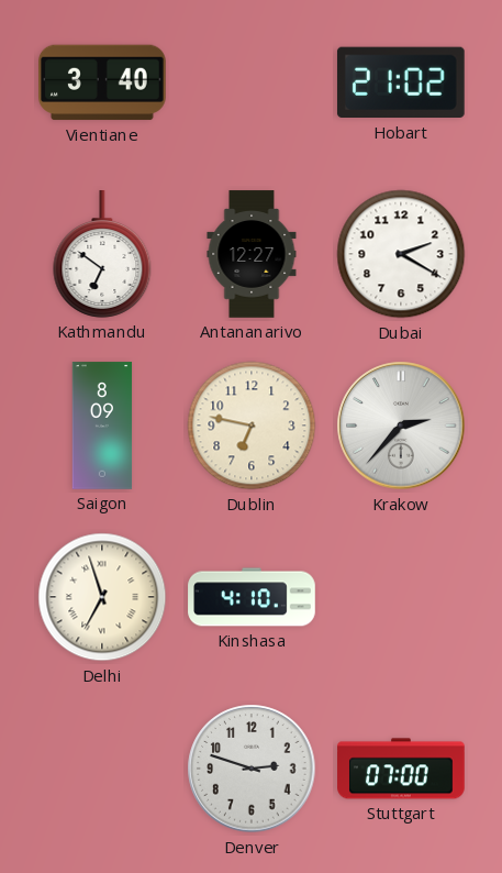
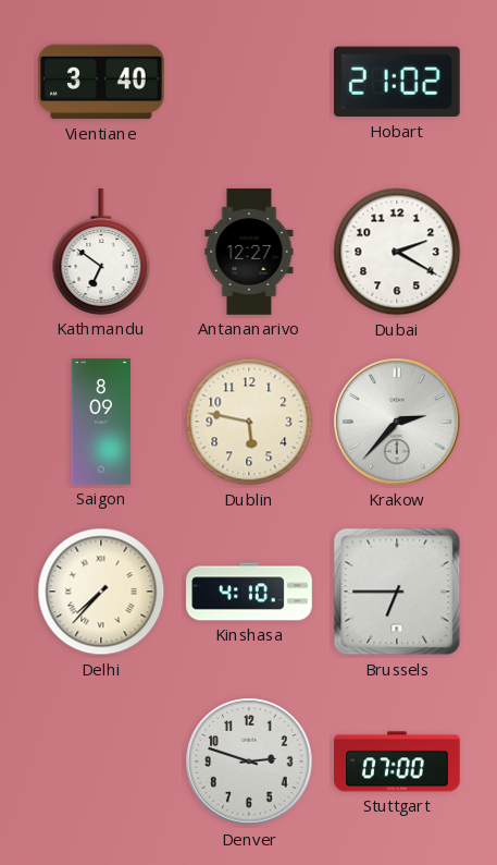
Dublin: 6:47 -> 5:47
Delhi: 6:57 -> 7:37
Brussels: none -> 6:45
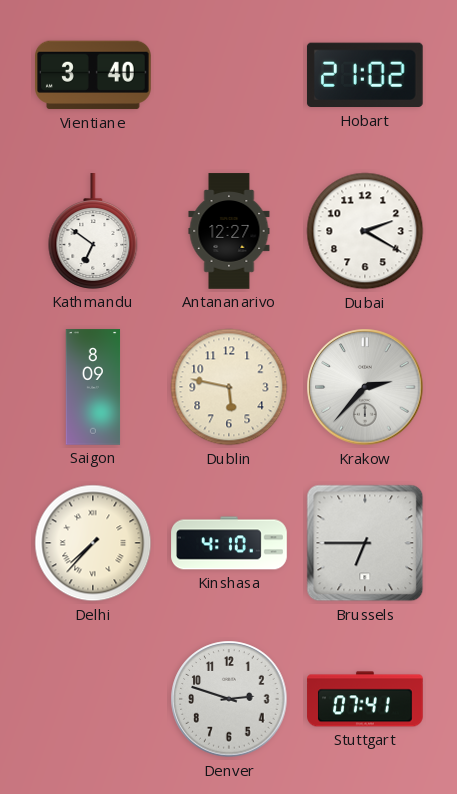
Stuttgart: 07:00 -> 07:41
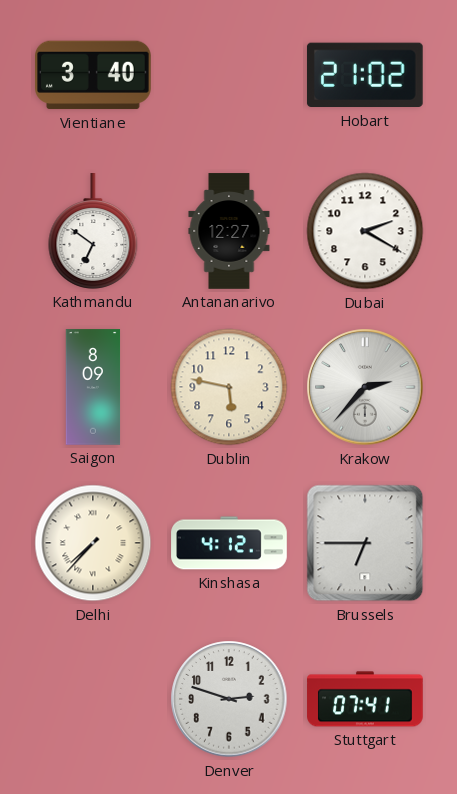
Kinshasa: 4:10 -> 4:12
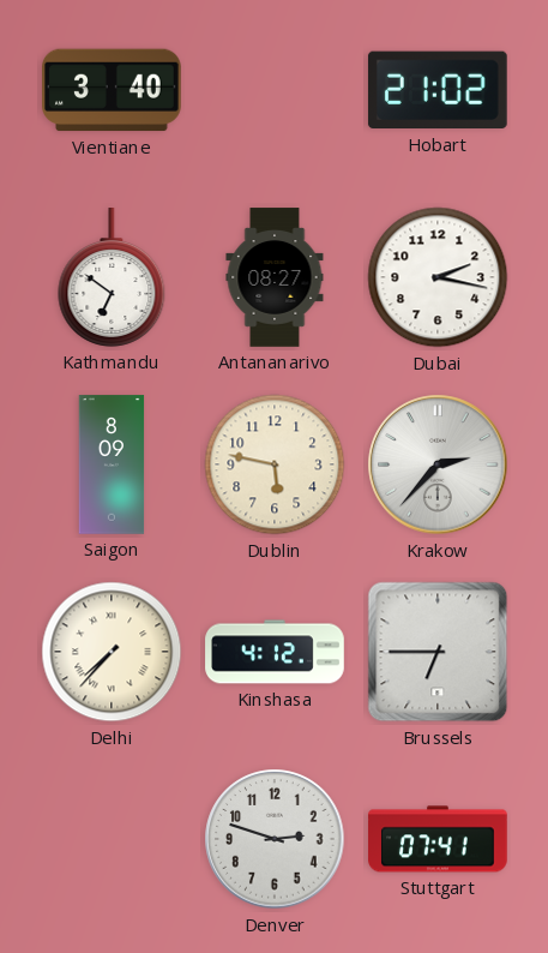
Antananarivo: 12:27 -> 08:27
Dubai: 2:20 -> 2:17
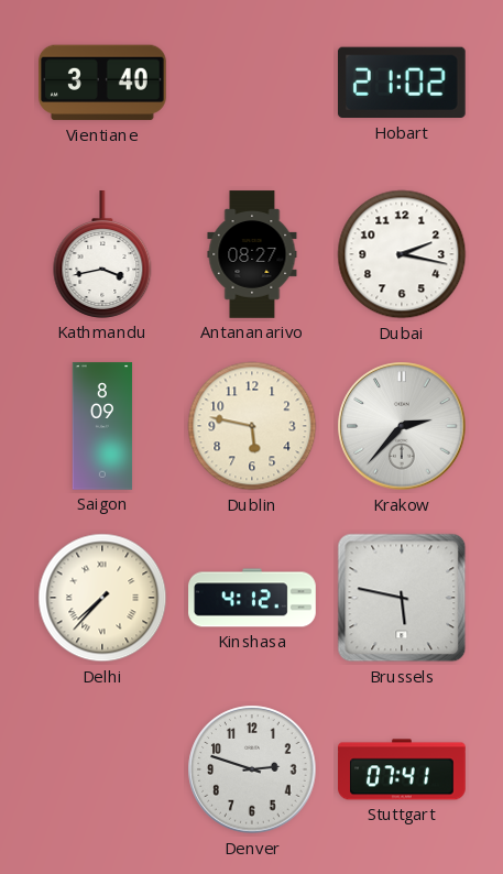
Kathmandu: 6:51 -> 3:43
Brussels: 6:45 -> 5:47
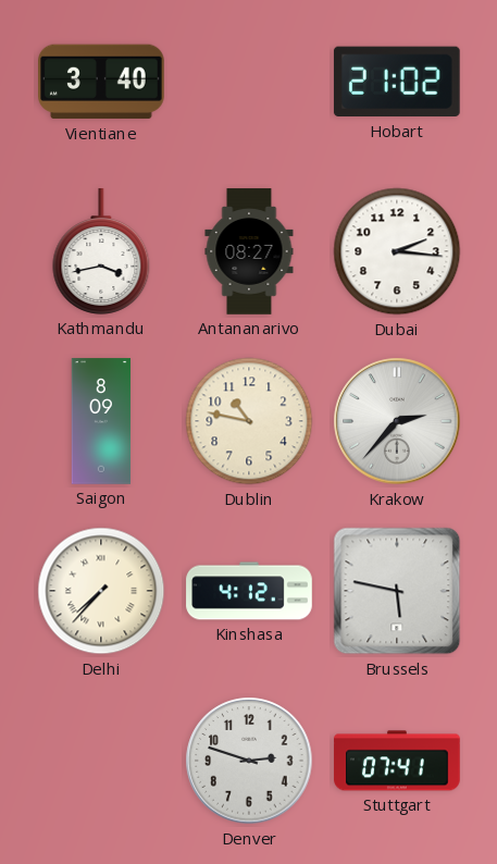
Dubai: 2:17 -> 2:16
Dublin: 5:47 -> 10:47
